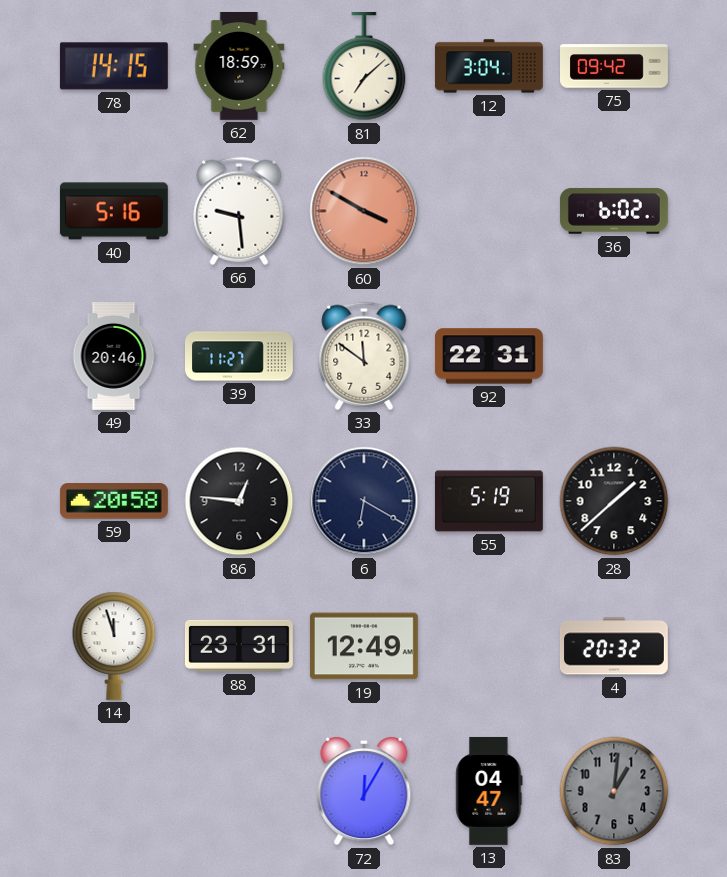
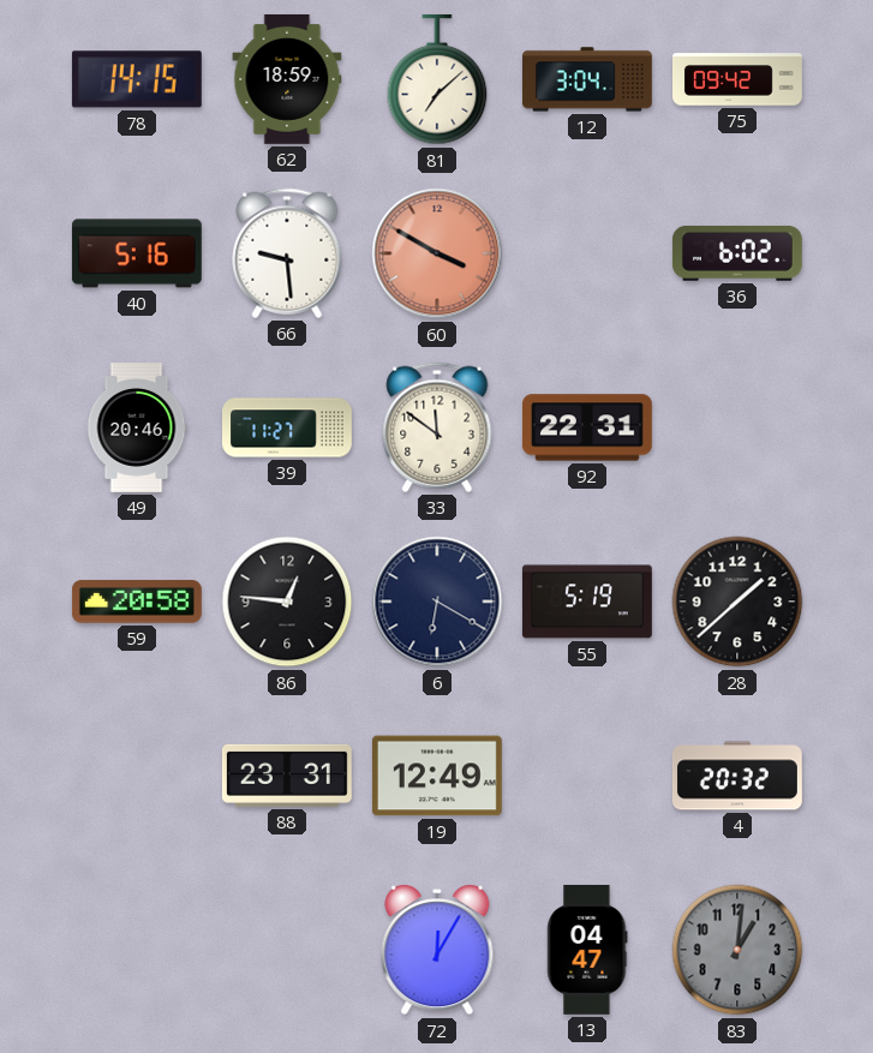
14: 11:57 -> none
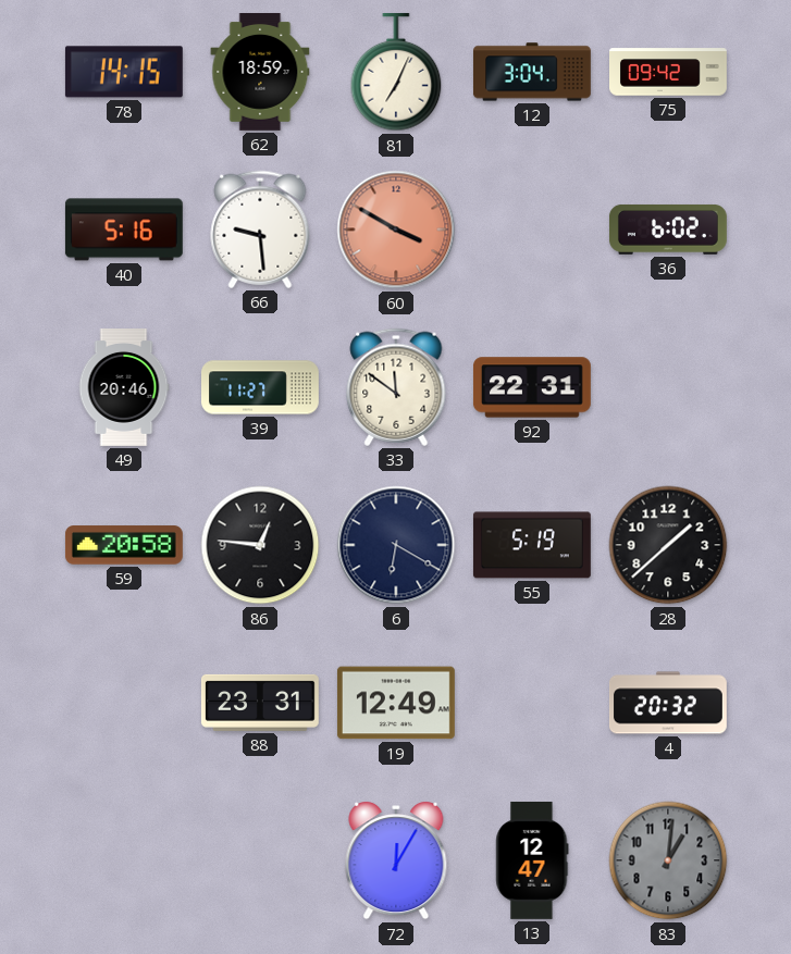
81: 7:08 -> 7:04
13: 04:47 -> 12:47
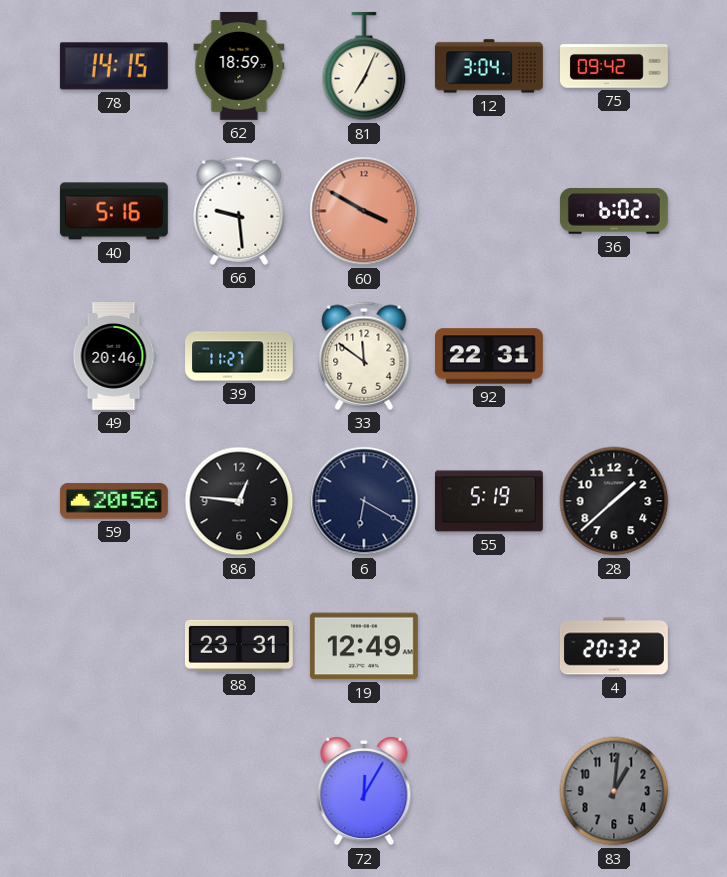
59: 20:58 -> 20:56
13: 12:47 -> none
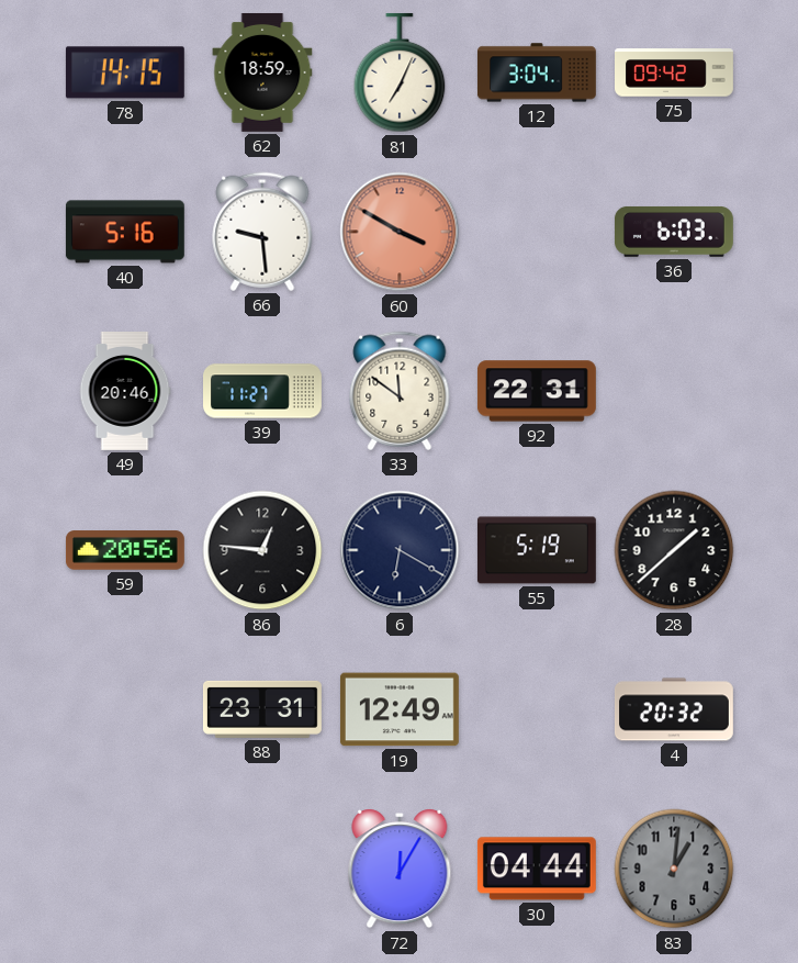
36: 6:02 -> 6:03
30: none -> 04:44
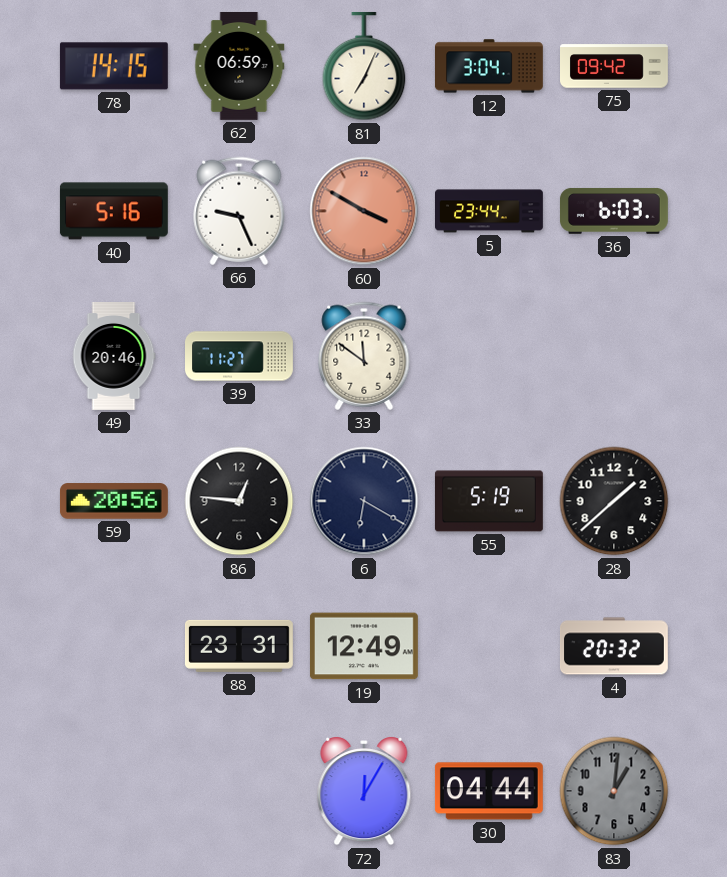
62: 18:59 -> 06:59
66: 9:29 -> 9:26
5: none -> 23:44
92: 22:31 -> none
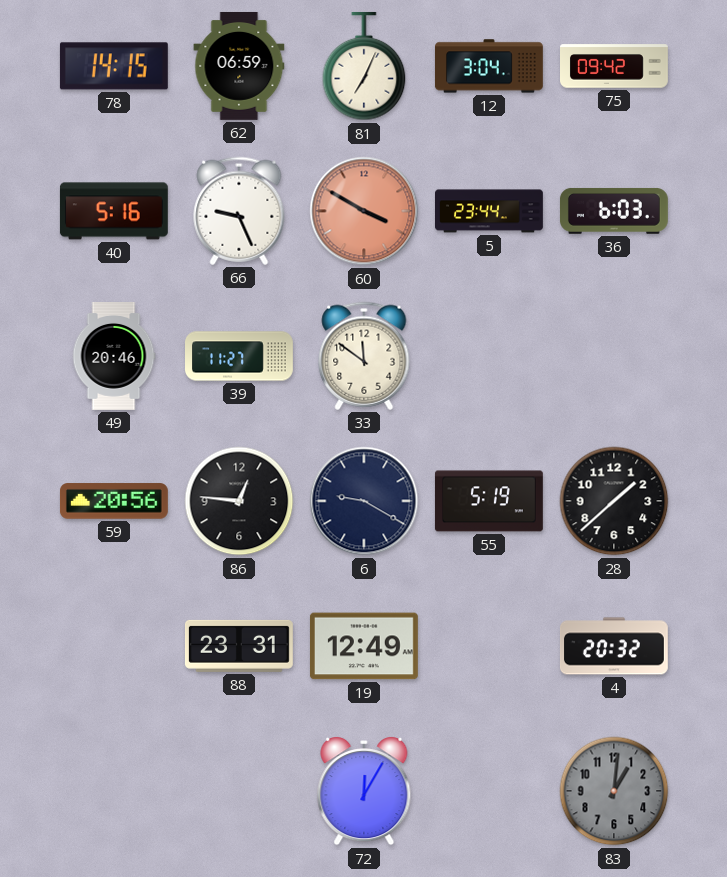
6: 6:20 -> 9:20
30: 04:44 -> none
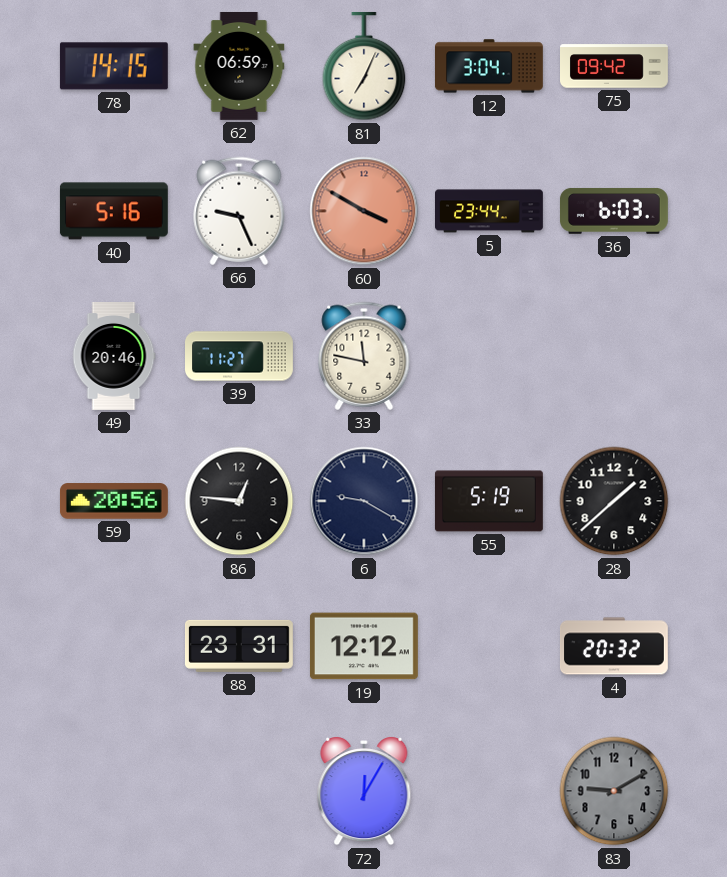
33: 11:51 -> 11:47
19: 12:49 -> 12:12
83: 1:01 -> 9:10
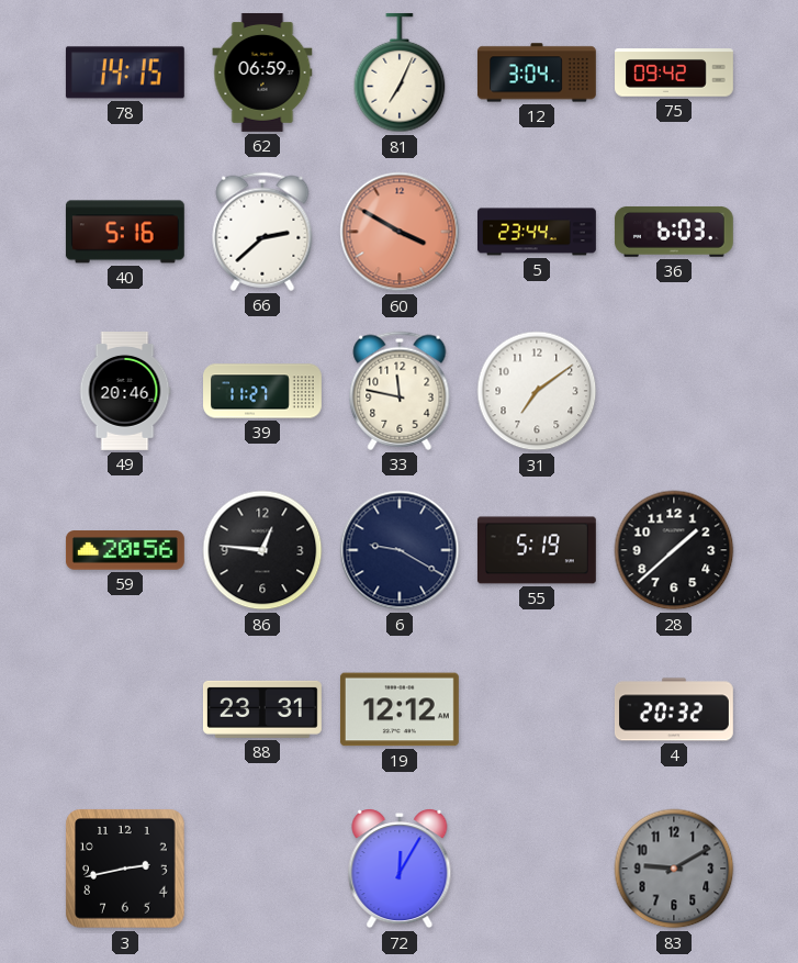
66: 9:26 -> 2:38
31: none -> 7:09
3: none -> 2:43
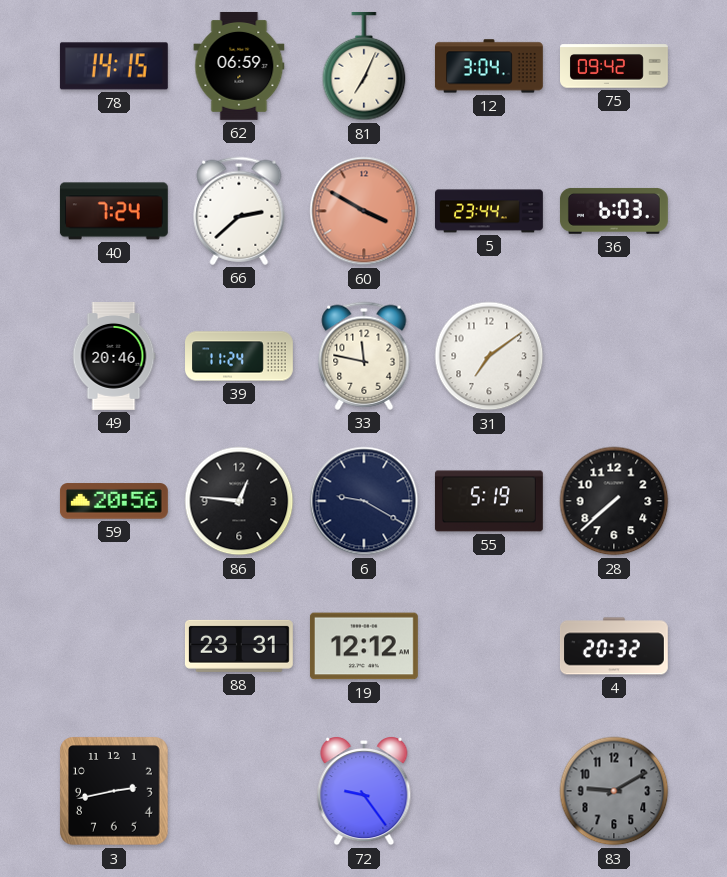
40: 5:16 -> 7:24
39: 11:27 -> 11:24
28: 1:38 -> 7:38
72: 12:05 -> 9:24
